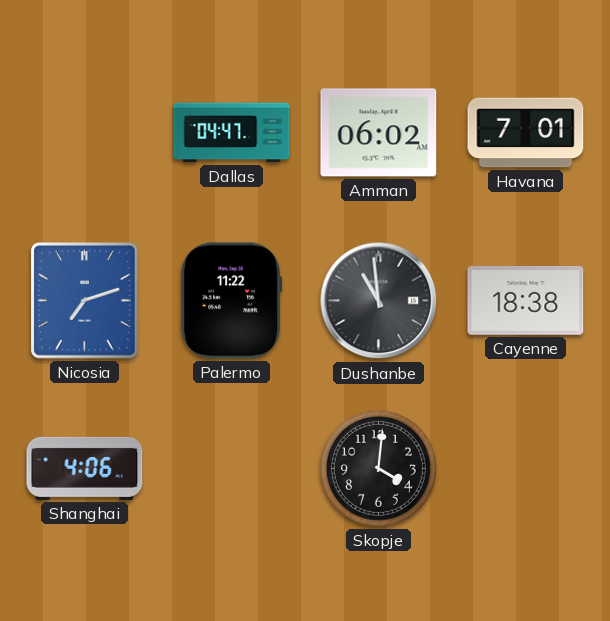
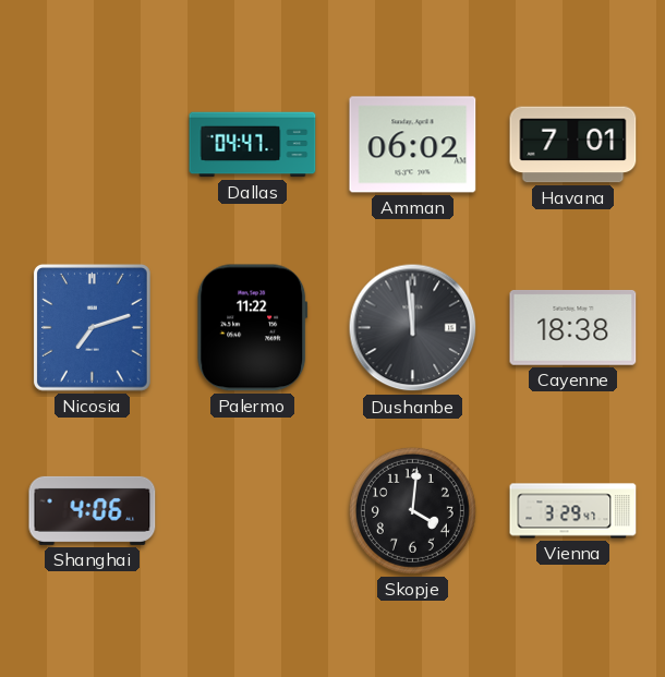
Dushanbe: 10:59 -> 11:59
Vienna: none -> 3:29
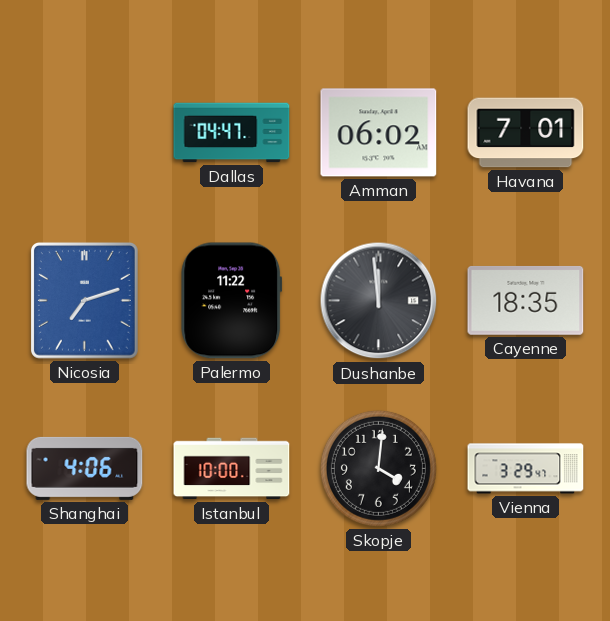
Cayenne: 18:38 -> 18:35
Istanbul: none -> 10:00
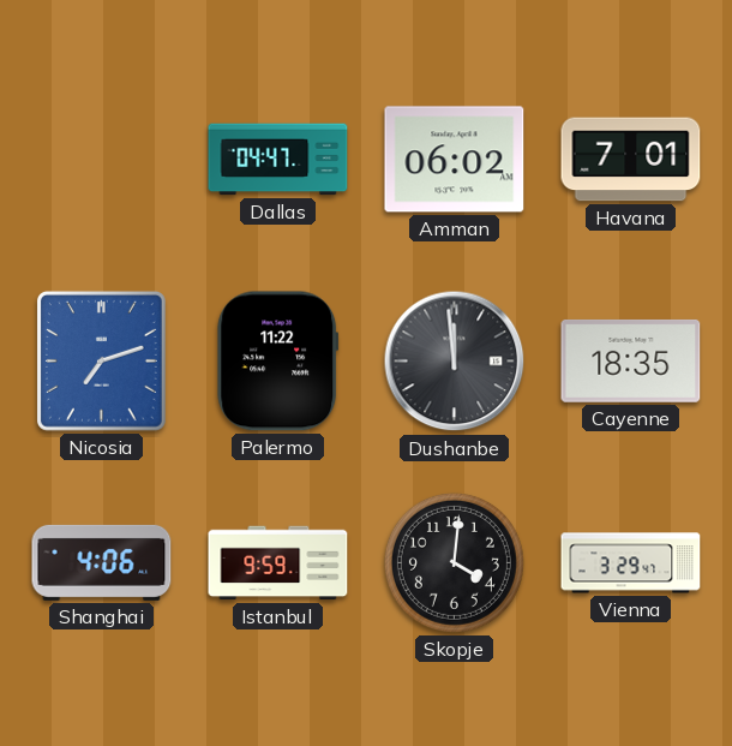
Istanbul: 10:00 -> 9:59
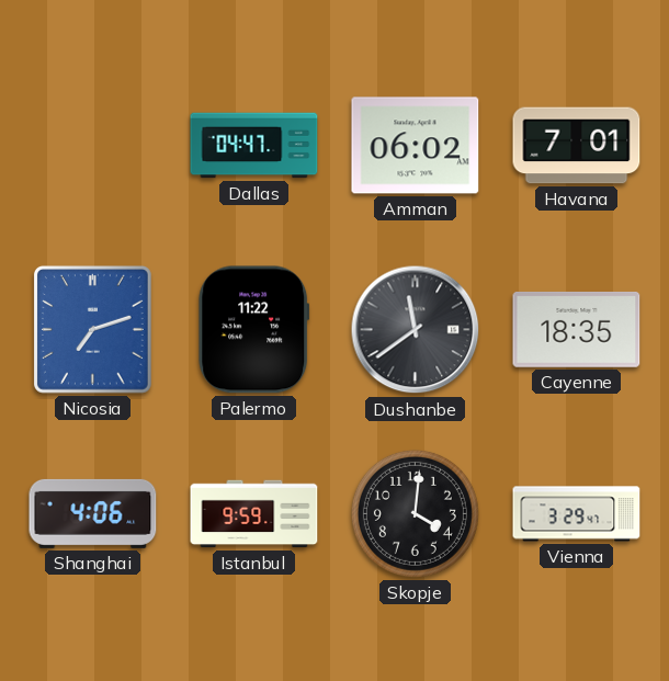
Dushanbe: 11:59 -> 11:39
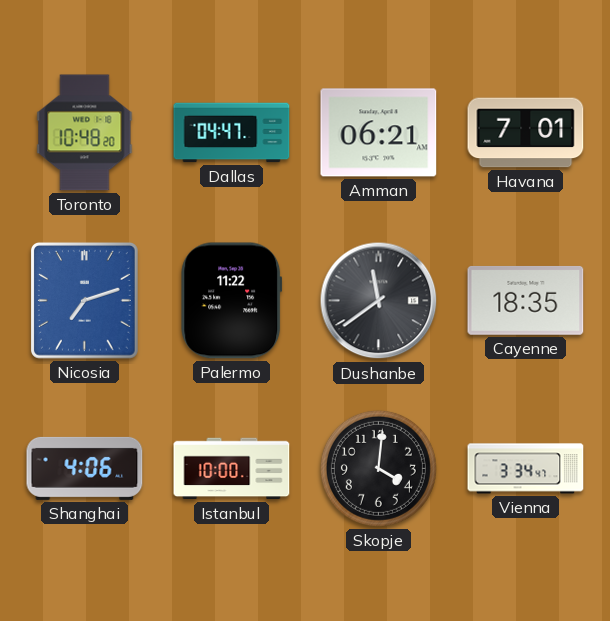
Toronto: none -> 10:48
Amman: 06:02 -> 06:21
Istanbul: 9:59 -> 10:00
Vienna: 3:29 -> 3:34
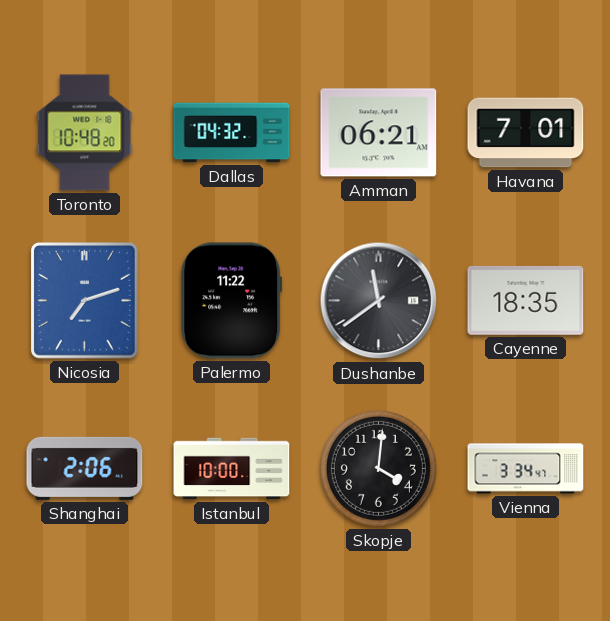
Dallas: 04:47 -> 04:32
Shanghai: 4:06 -> 2:06
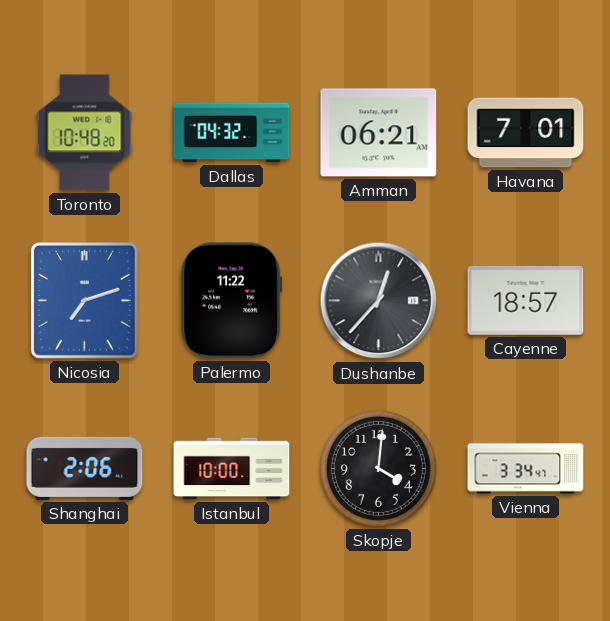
Dushanbe: 11:39 -> 12:37
Cayenne: 18:35 -> 18:57
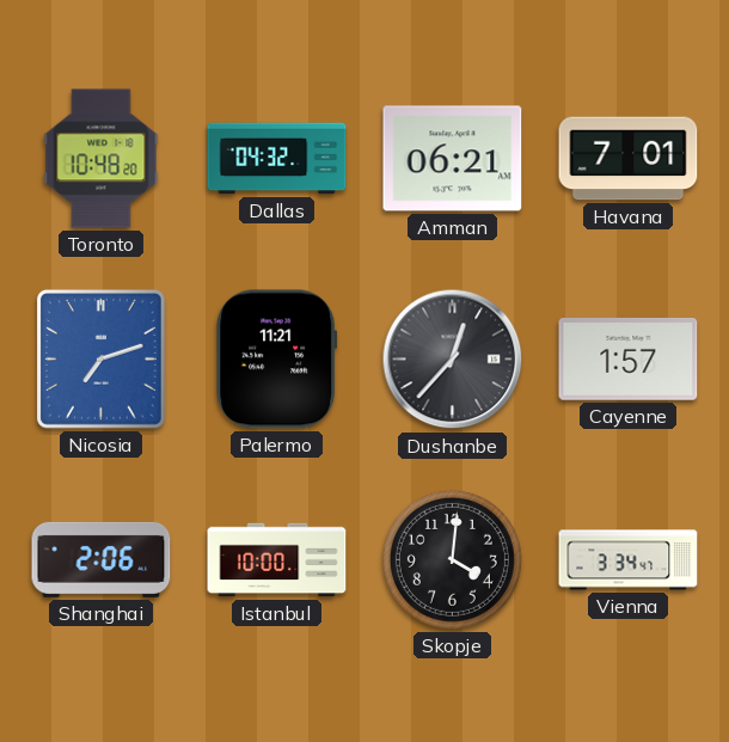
Palermo: 11:22 -> 11:21
Cayenne: 18:57 -> 1:57
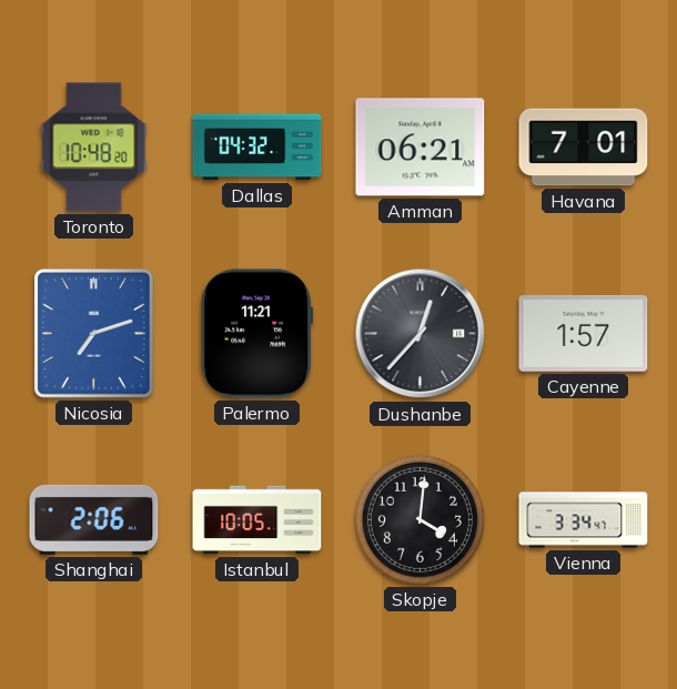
Istanbul: 10:00 -> 10:05
